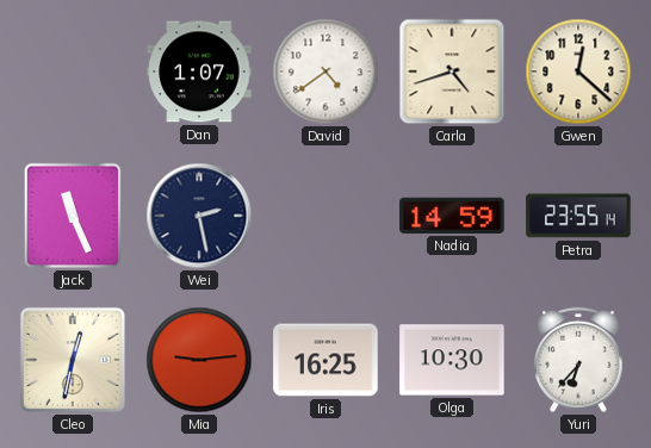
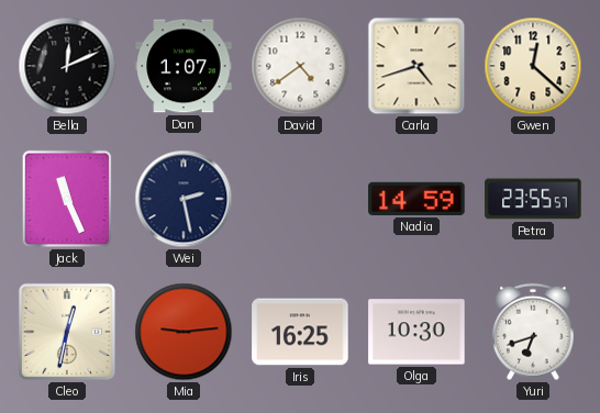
Bella: none -> 12:11
Petra: 23:55:14 -> 23:55:57
Yuri: 6:37 -> 6:42
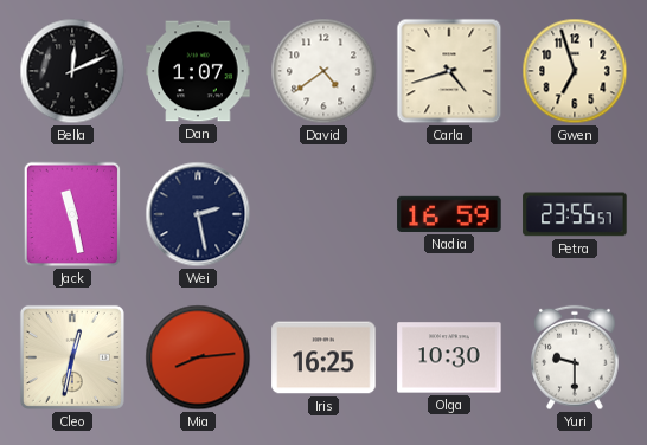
Gwen: 12:22 -> 6:57
Jack: 11:26 -> 11:28
Nadia: 14:59 -> 16:59
Mia: 9:14 -> 8:14
Yuri: 6:42 -> 9:30
